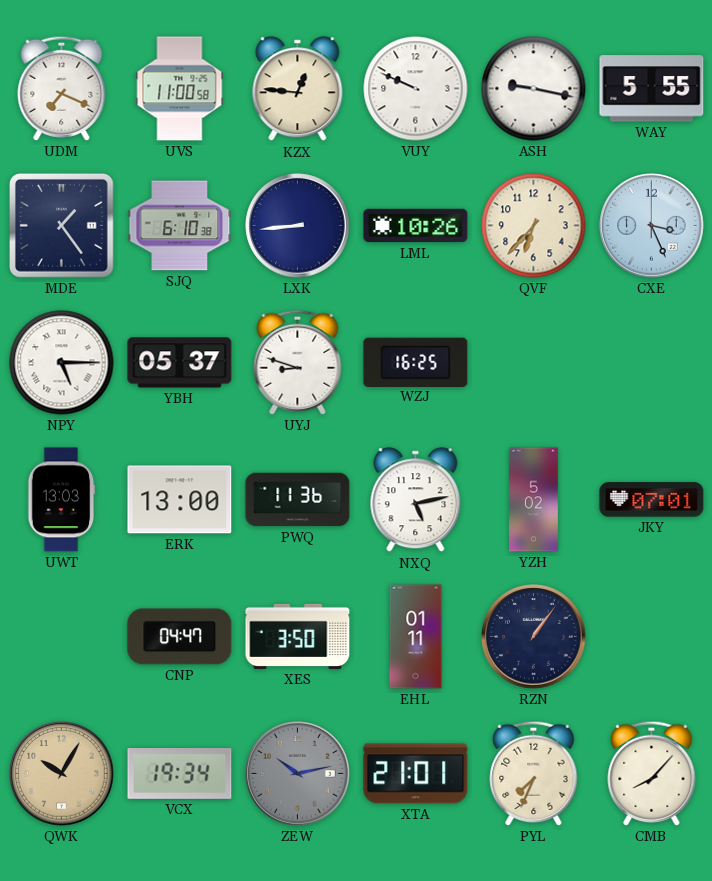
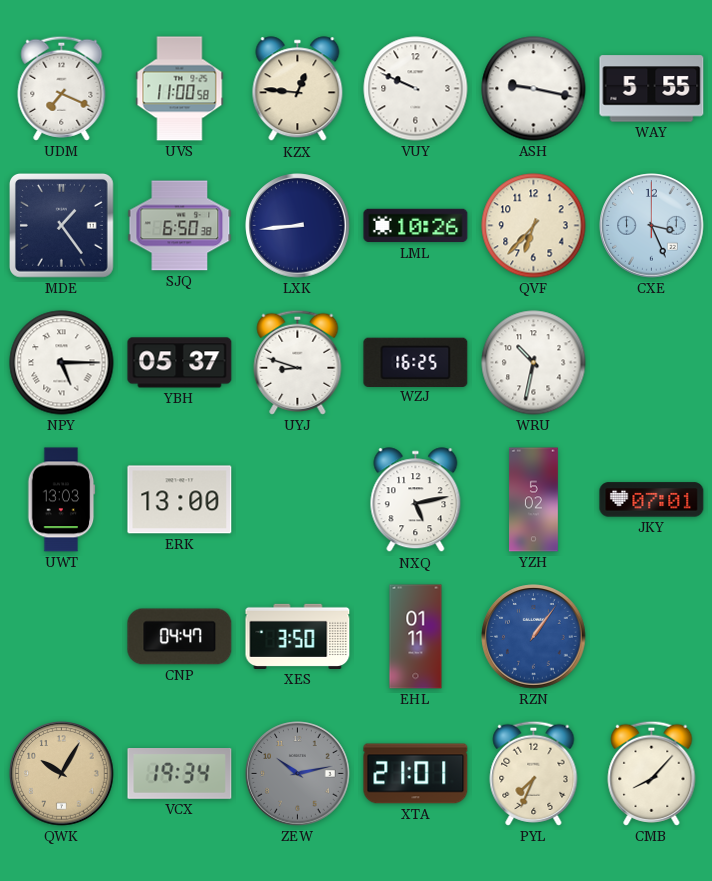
SJQ: 6:10 -> 6:50
WRU: none -> 10:32
PWQ: 11:36 -> none
RZN dial: navy -> blue
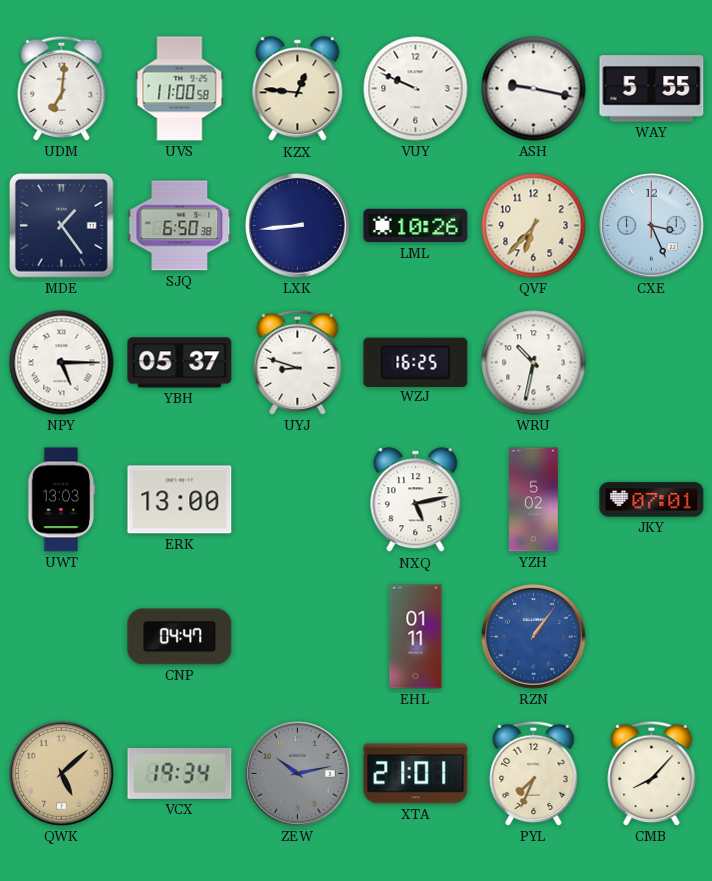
UDM: 7:19 -> 7:01
XES: 3:50 -> none
QWK: 10:05 -> 5:08
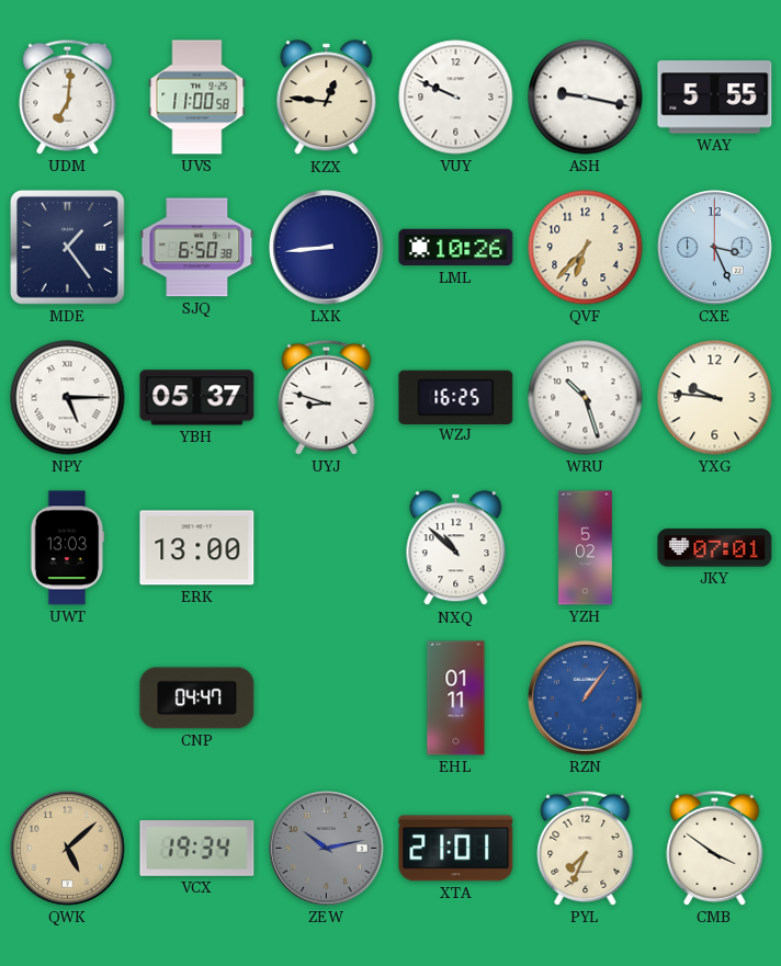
WRU: 10:32 -> 10:27
YXG: none -> 9:46
NXQ: 5:13 -> 10:52
CMB: 8:07 -> 3:51
